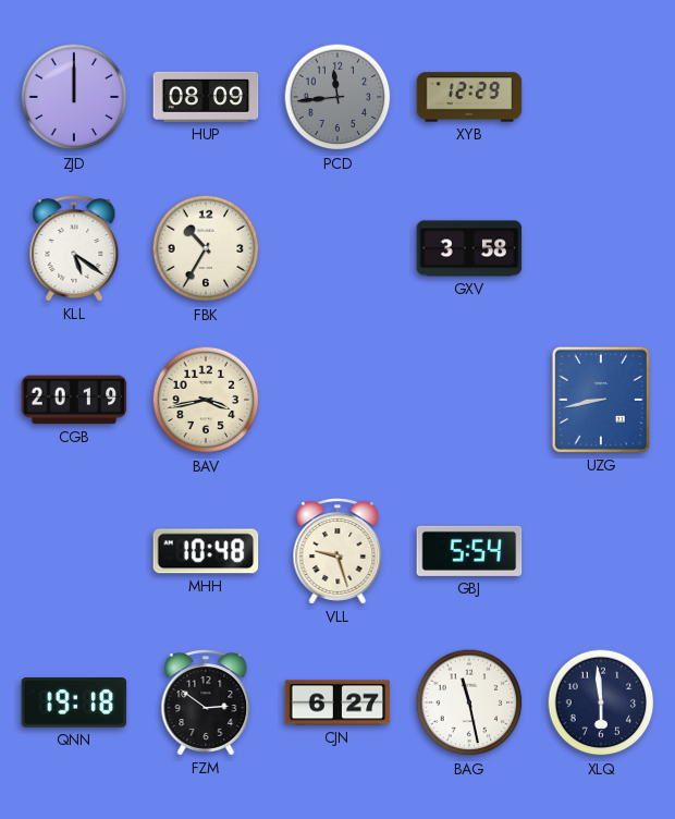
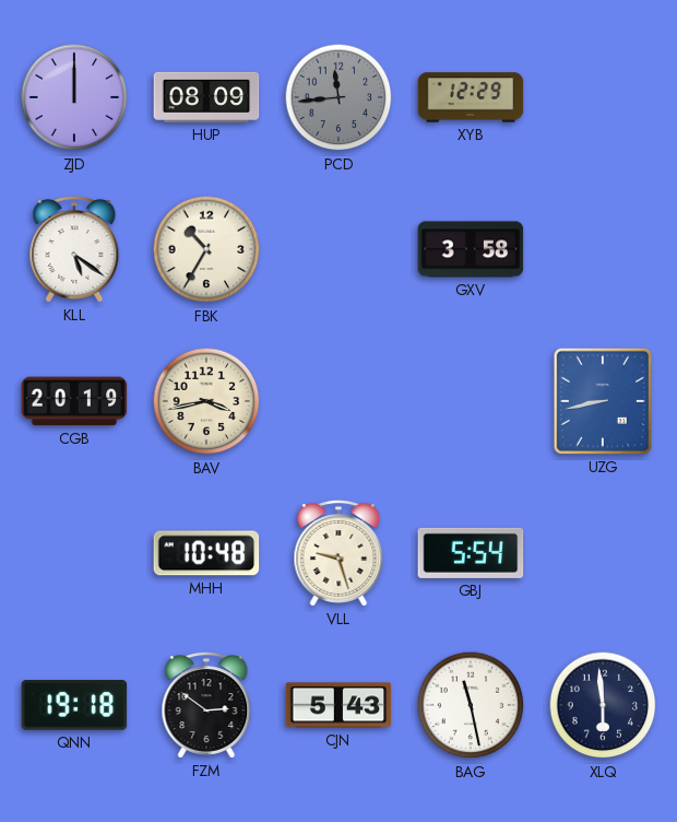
CJN: 6:27 -> 5:43
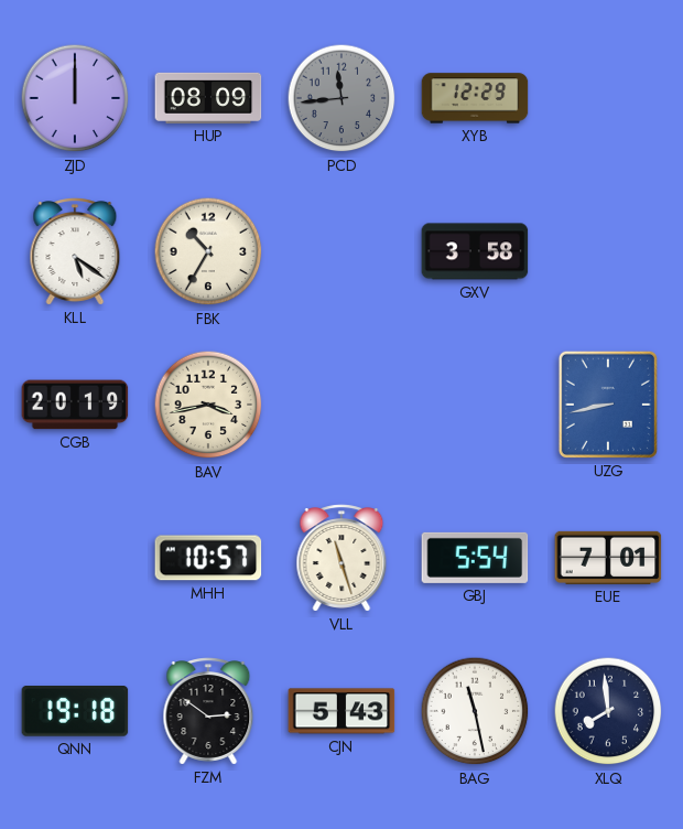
MHH: 10:48 -> 10:57
VLL: 9:27 -> 11:27
EUE: none -> 7:01
XLQ: 5:59 -> 7:59
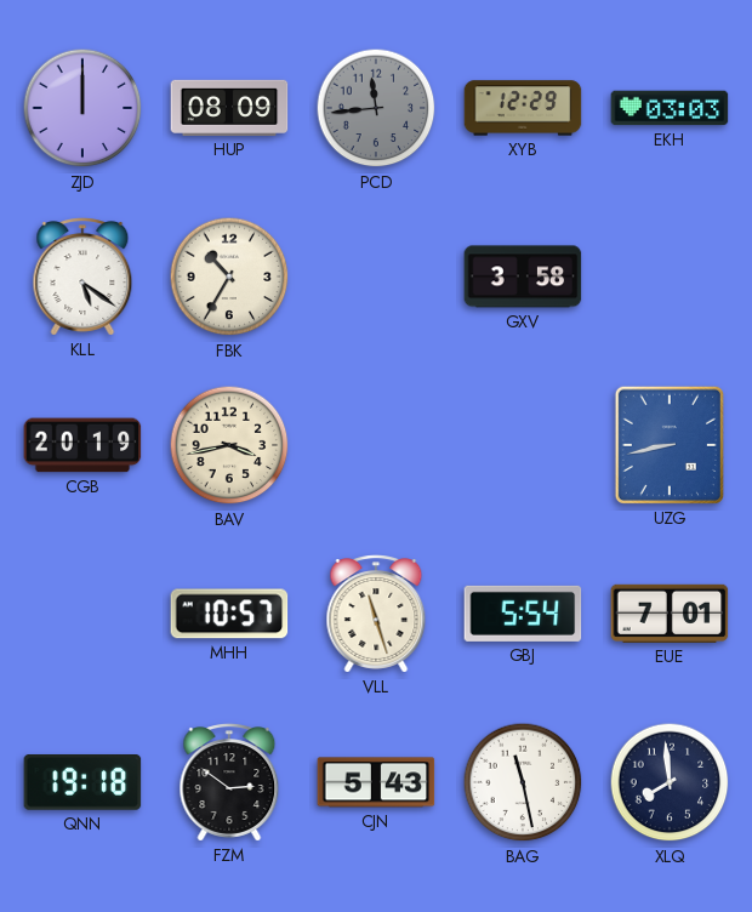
EKH: none -> 03:03
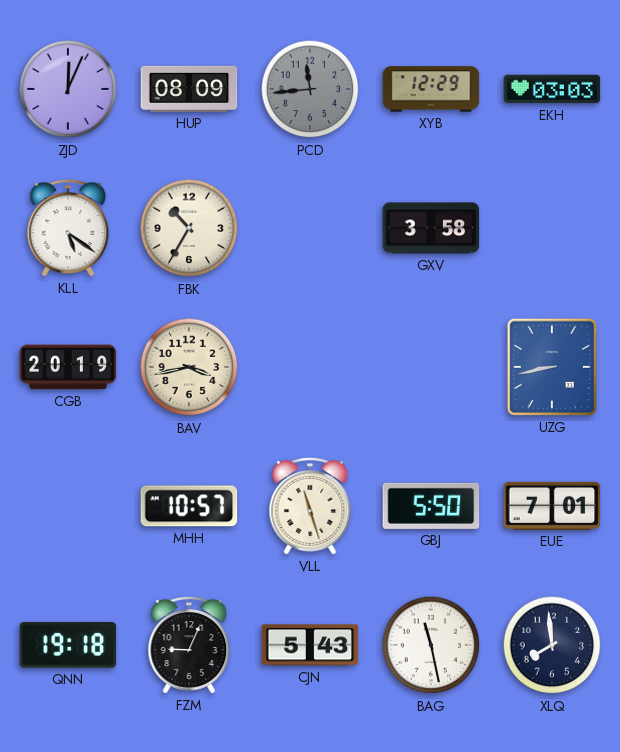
ZJD: 12:00 -> 12:04
GBJ: 5:54 -> 5:50
FZM: 2:51 -> 9:04
